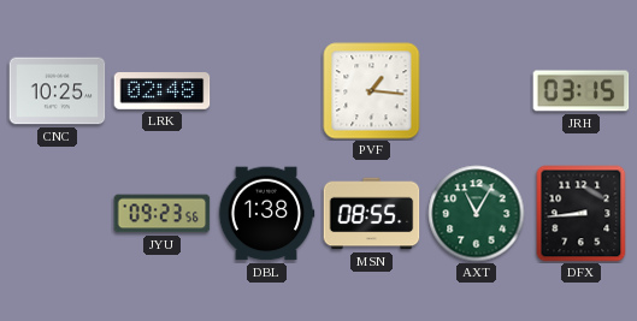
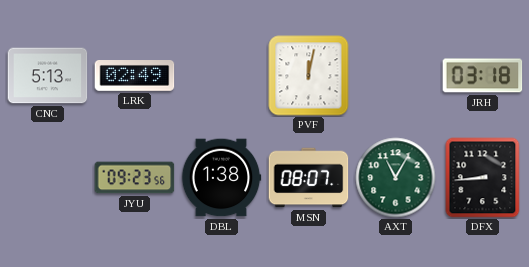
CNC: 10:25 -> 5:13
LRK: 02:48 -> 02:49
PVF: 1:16 -> 12:02
JRH: 03:15 -> 03:18
MSN: 08:55 -> 08:07
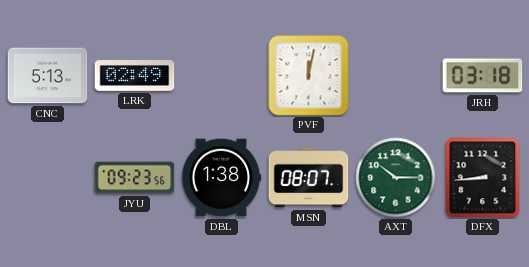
AXT: 11:05 -> 10:15
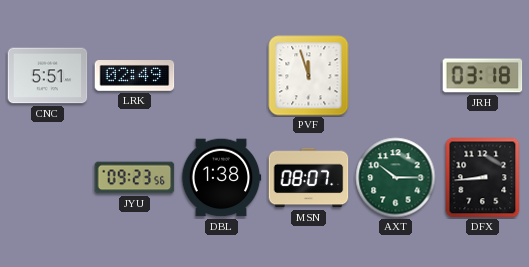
CNC: 5:13 -> 5:51
PVF: 12:02 -> 11:57
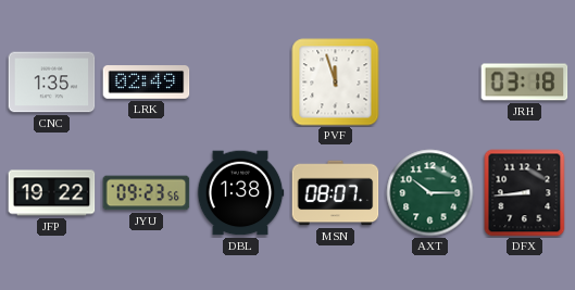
CNC: 5:51 -> 1:35
JFP: none -> 19:22
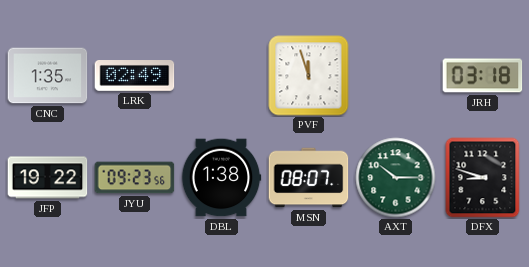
DFX: 8:44 -> 8:48
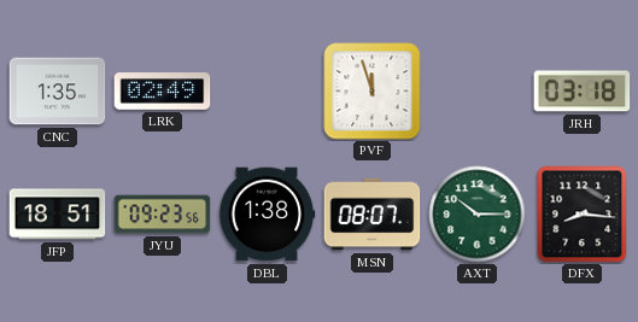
JFP: 19:22 -> 18:51
DFX: 8:48 -> 8:16
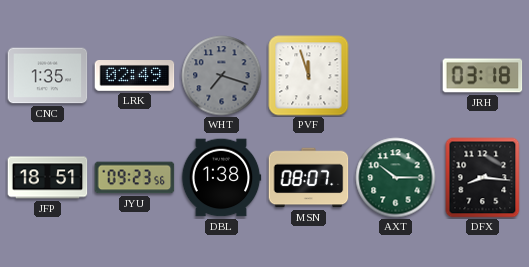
WHT: none -> 7:18
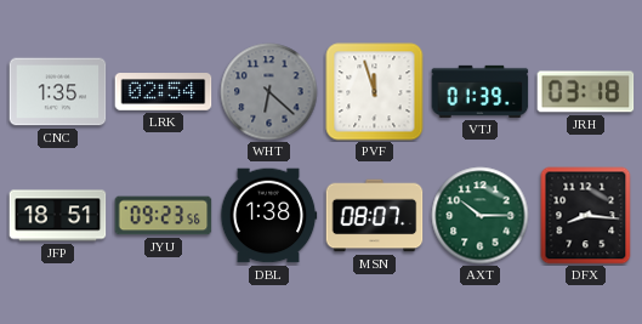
LRK: 02:49 -> 02:54
WHT: 7:18 -> 6:22
VTJ: none -> 01:39
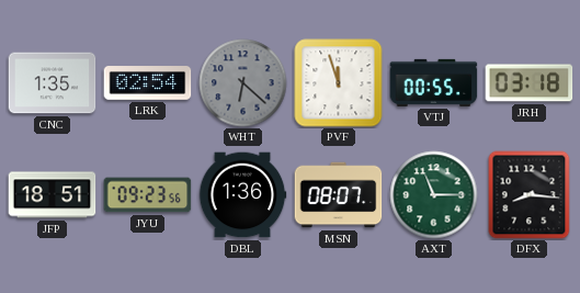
VTJ: 01:39 -> 00:55
DBL: 1:38 -> 1:36
AXT: 10:15 -> 11:15
